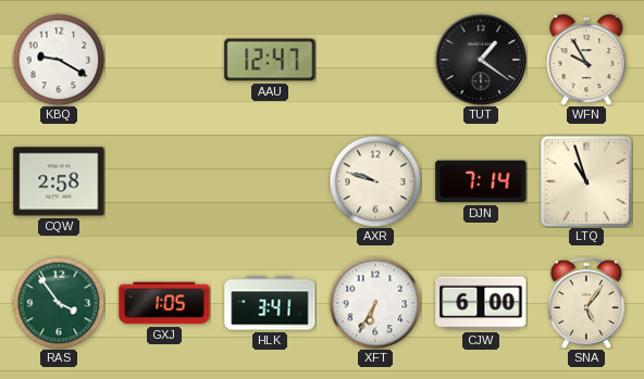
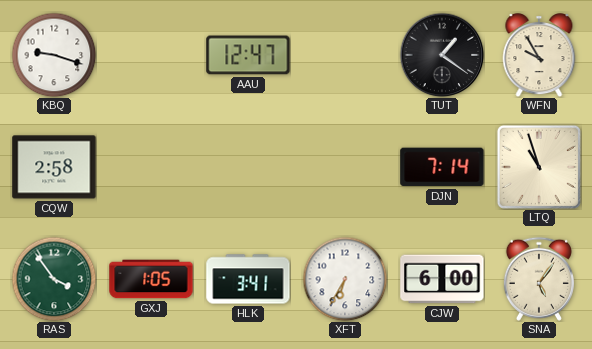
KBQ: 9:20 -> 9:18
AXR: 9:48 -> none
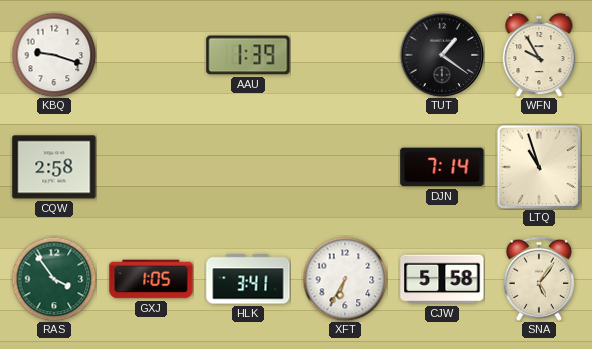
AAU: 12:47 -> 1:39
CJW: 6:00 -> 5:58
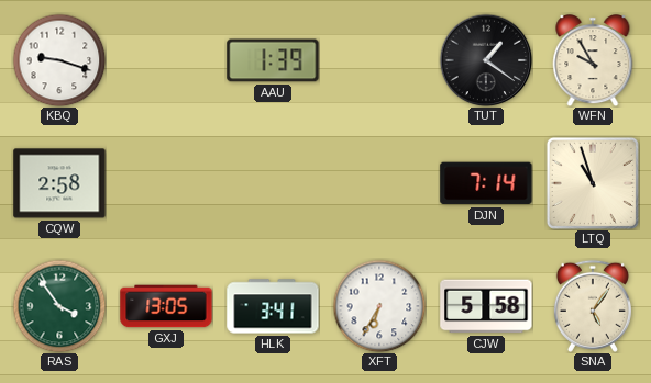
GXJ: 1:05 -> 13:05
